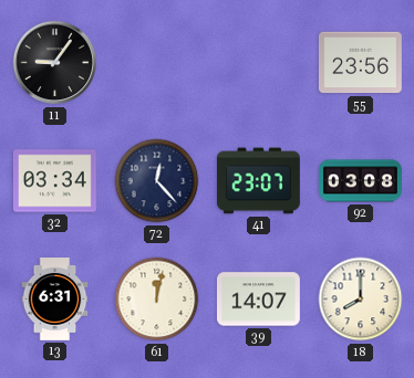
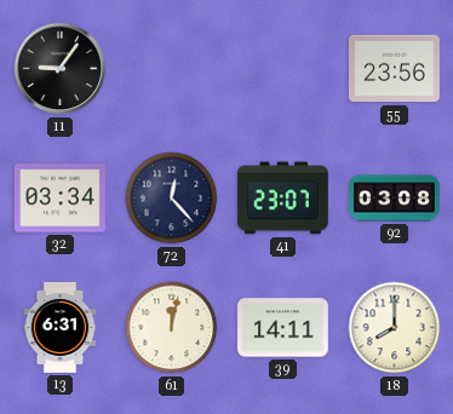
39: 14:07 -> 14:11
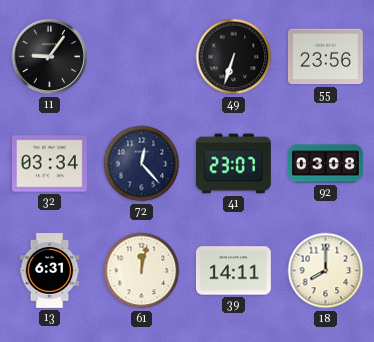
49: none -> 6:33
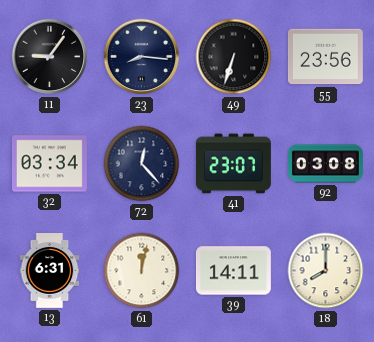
23: none -> 8:16
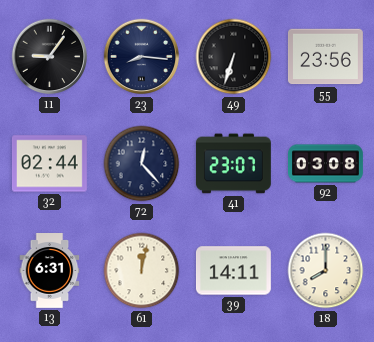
32: 03:34 -> 02:44
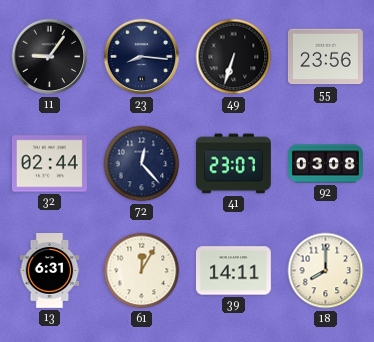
61: 12:02 -> 12:05
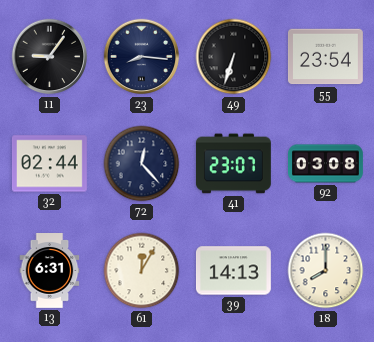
55: 23:56 -> 23:54
39: 14:11 -> 14:13
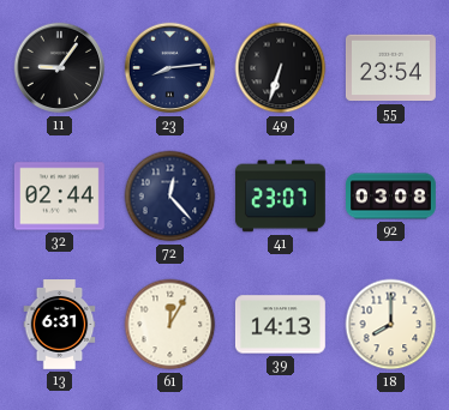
23: 8:16 -> 8:14
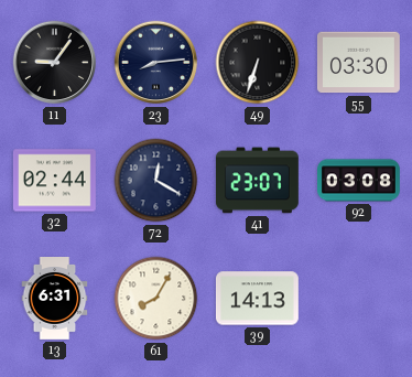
55: 23:54 -> 03:30
72: 12:23 -> 12:20
61: 12:05 -> 8:05
18: 8:00 -> none
